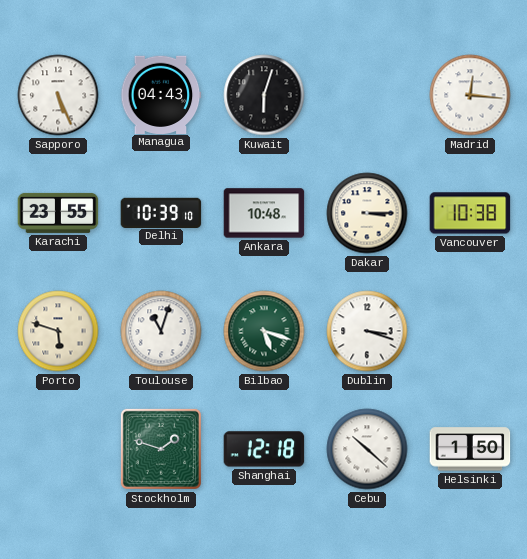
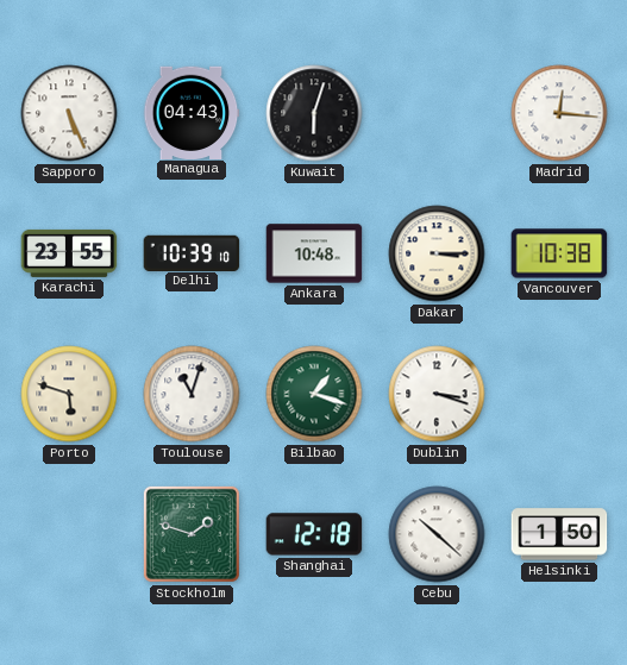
Bilbao: 5:18 -> 1:18
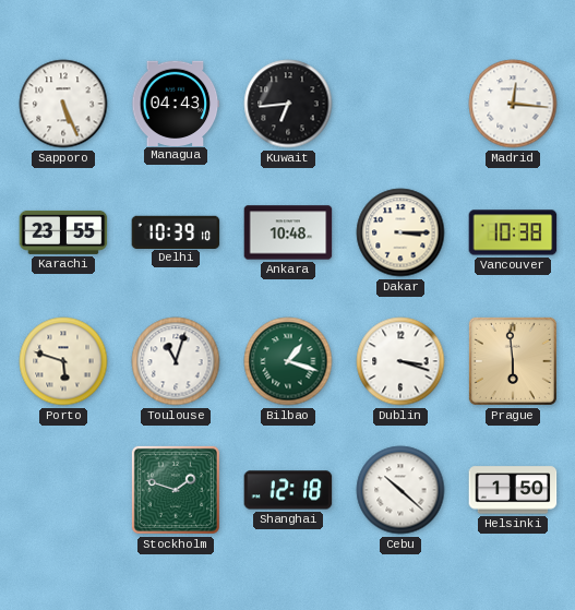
Kuwait: 6:03 -> 6:44
Prague: none -> 5:59
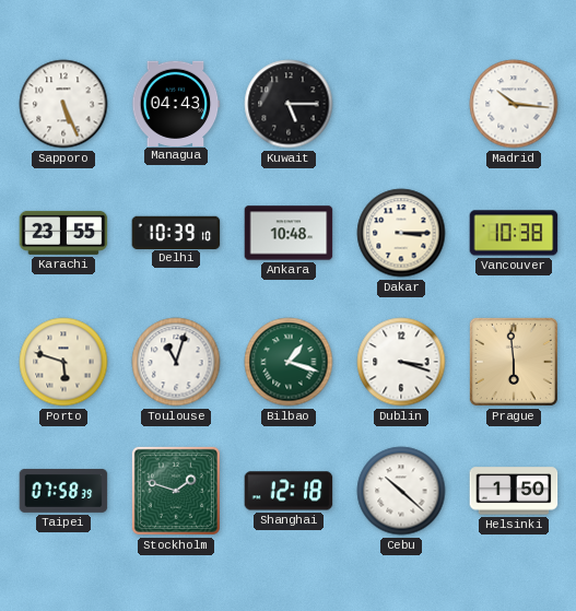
Kuwait: 6:44 -> 5:15
Madrid: 12:16 -> 10:16
Taipei: none -> 07:58
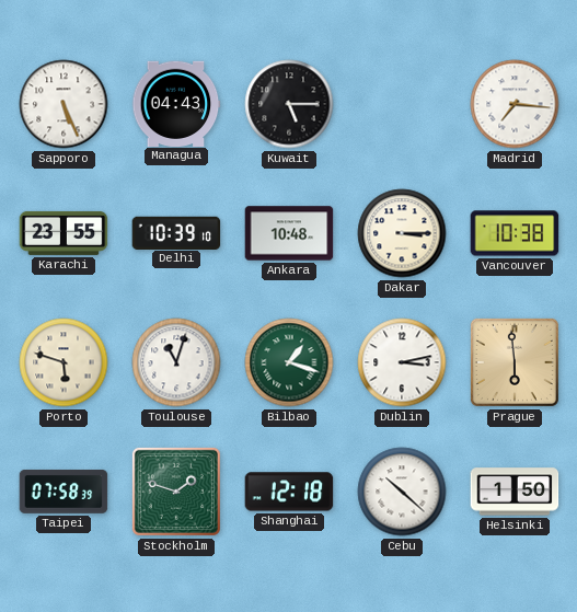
Madrid: 10:16 -> 7:16
Dublin: 3:18 -> 3:13
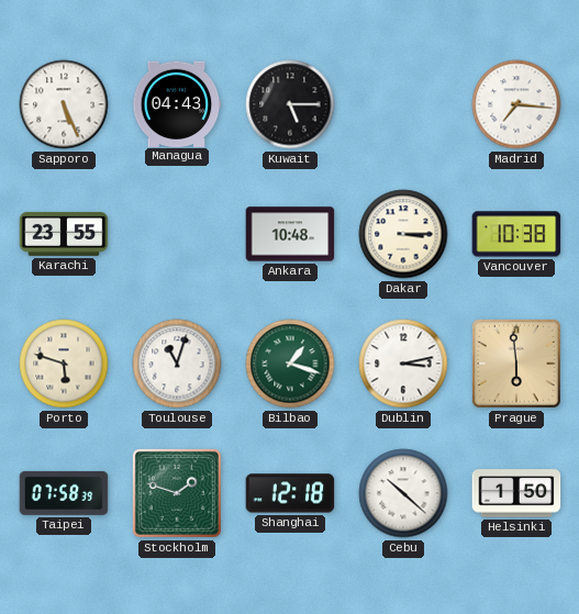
Delhi: 10:39 -> none
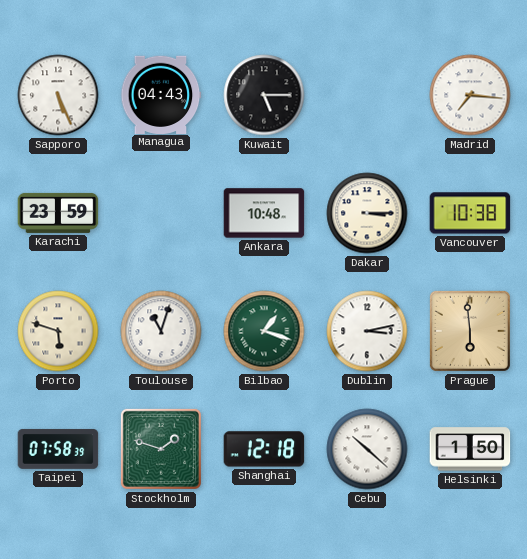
Karachi: 23:55 -> 23:59
